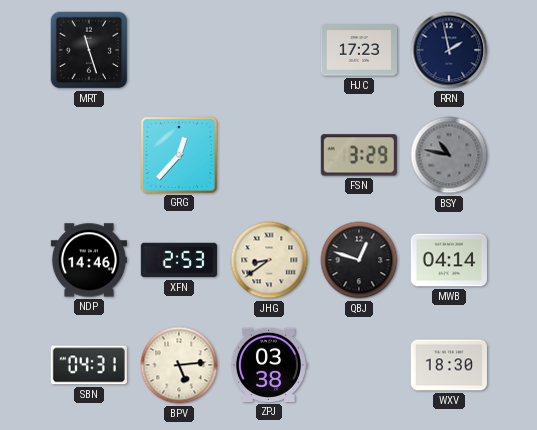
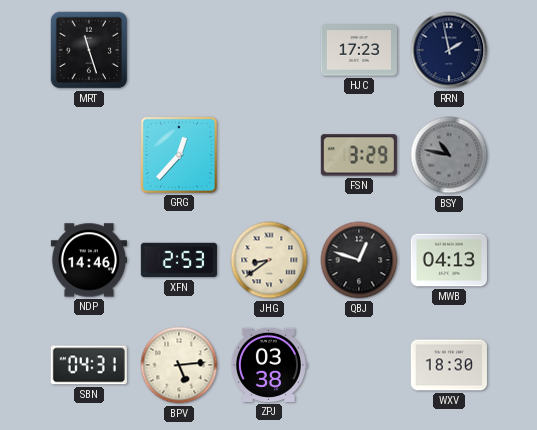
MWB: 04:14 -> 04:13
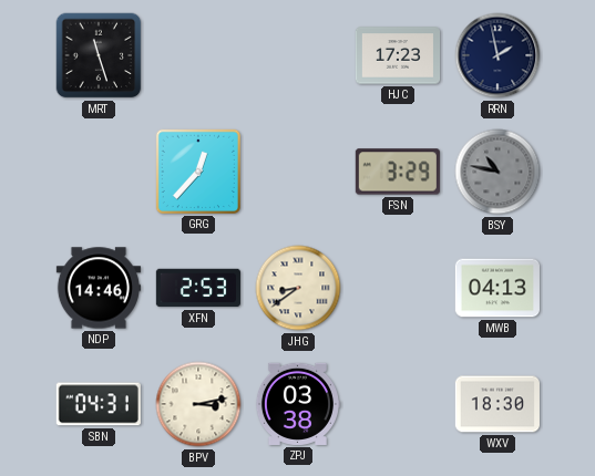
QBJ: 12:48 -> none
BPV: 5:14 -> 3:13
